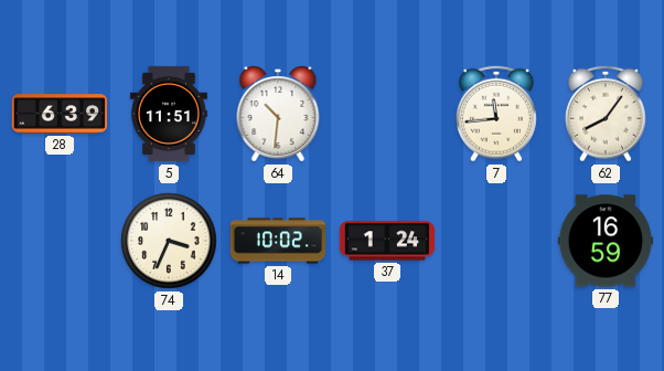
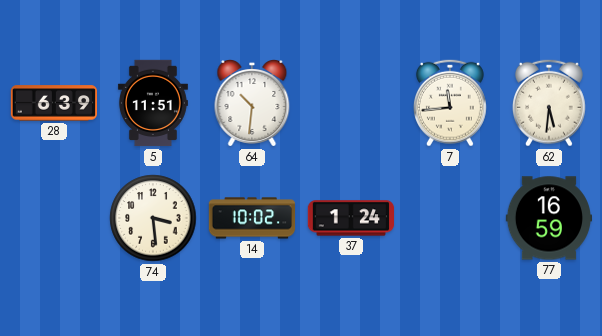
62: 8:06 -> 5:31
74: 3:34 -> 3:29
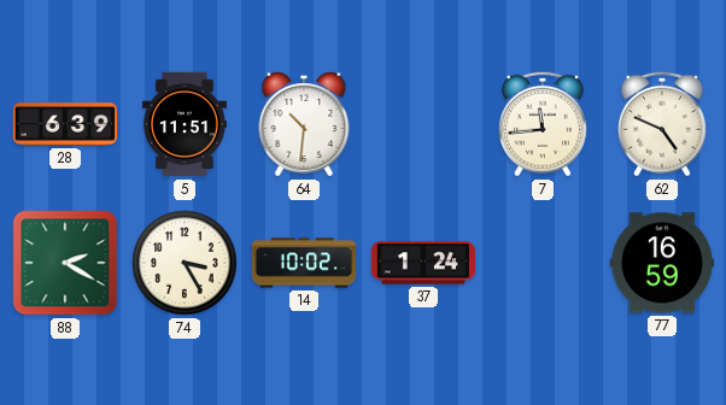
62: 5:31 -> 4:49
88: none -> 2:20
74: 3:29 -> 3:25
